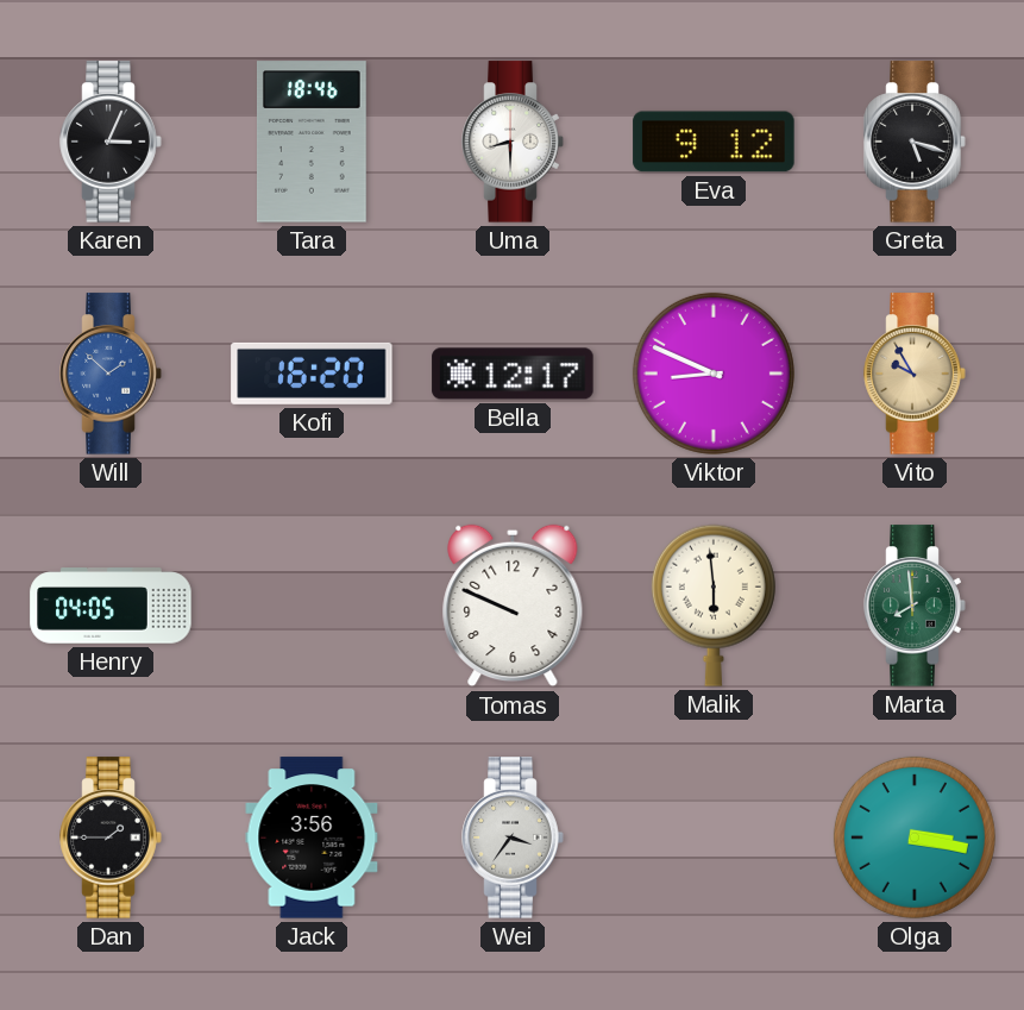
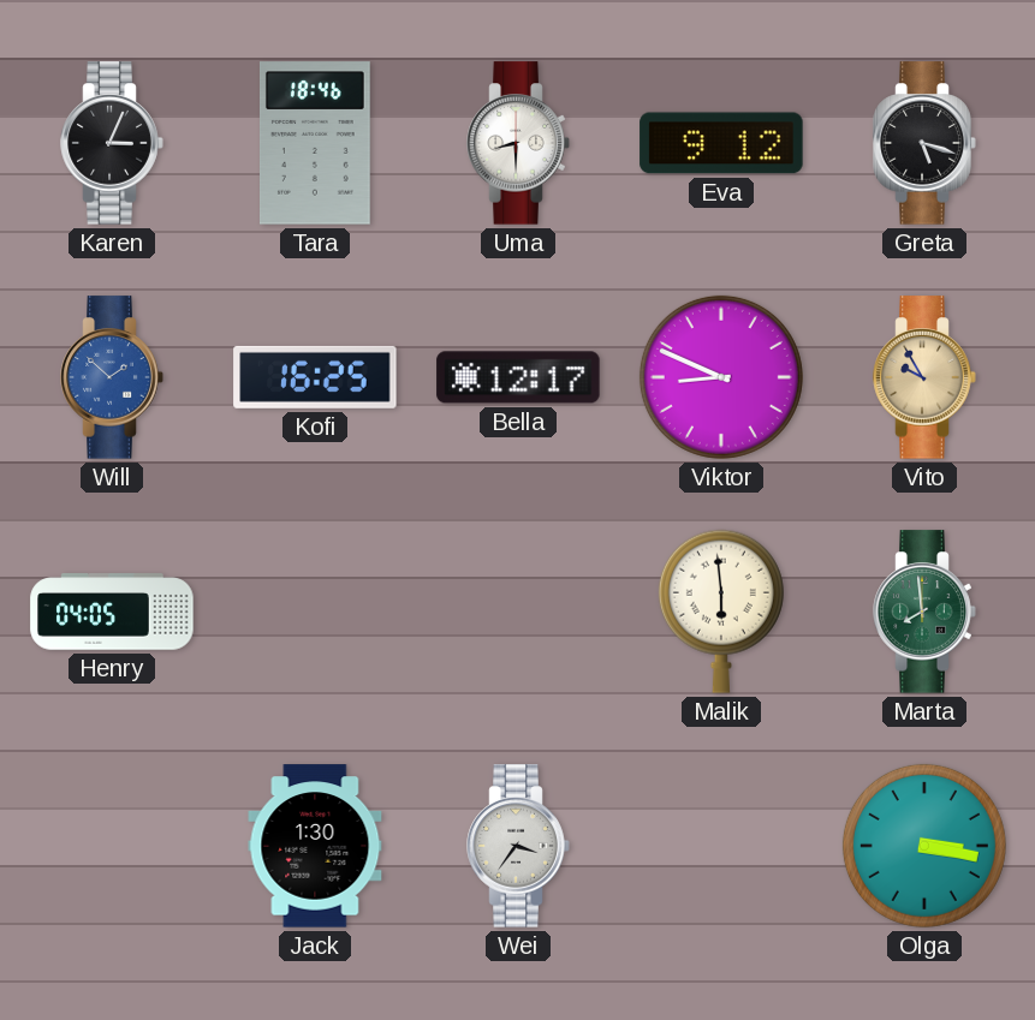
Kofi: 16:20 -> 16:25
Tomas: 9:49 -> none
Dan: 1:45 -> none
Jack: 3:56 -> 1:30
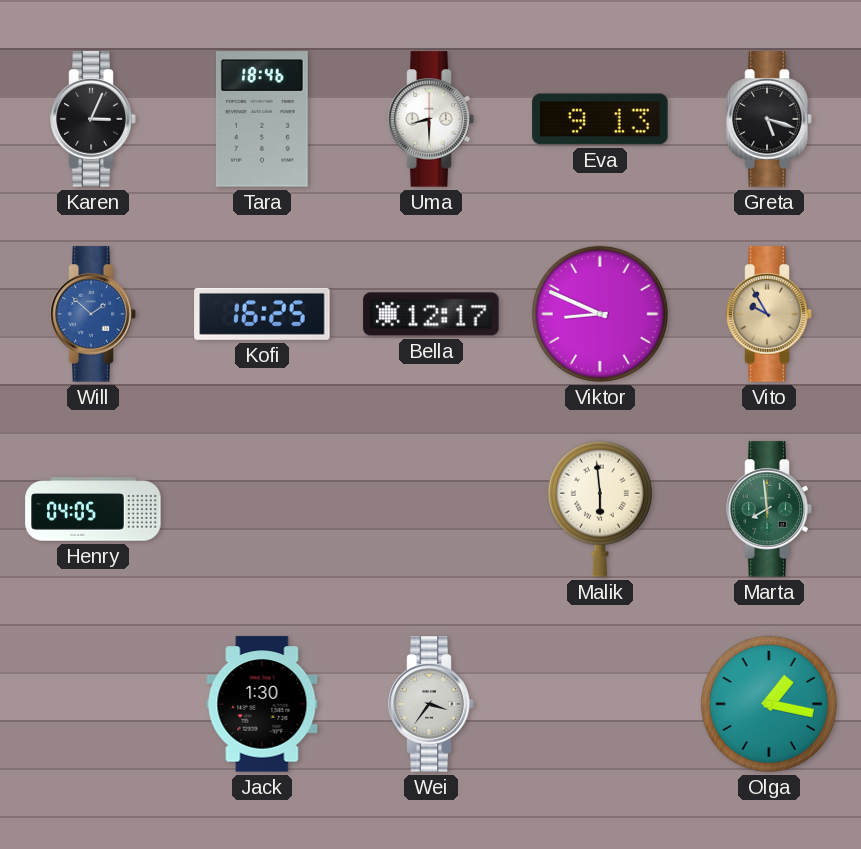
Eva: 9:12 -> 9:13
Olga: 3:17 -> 1:17
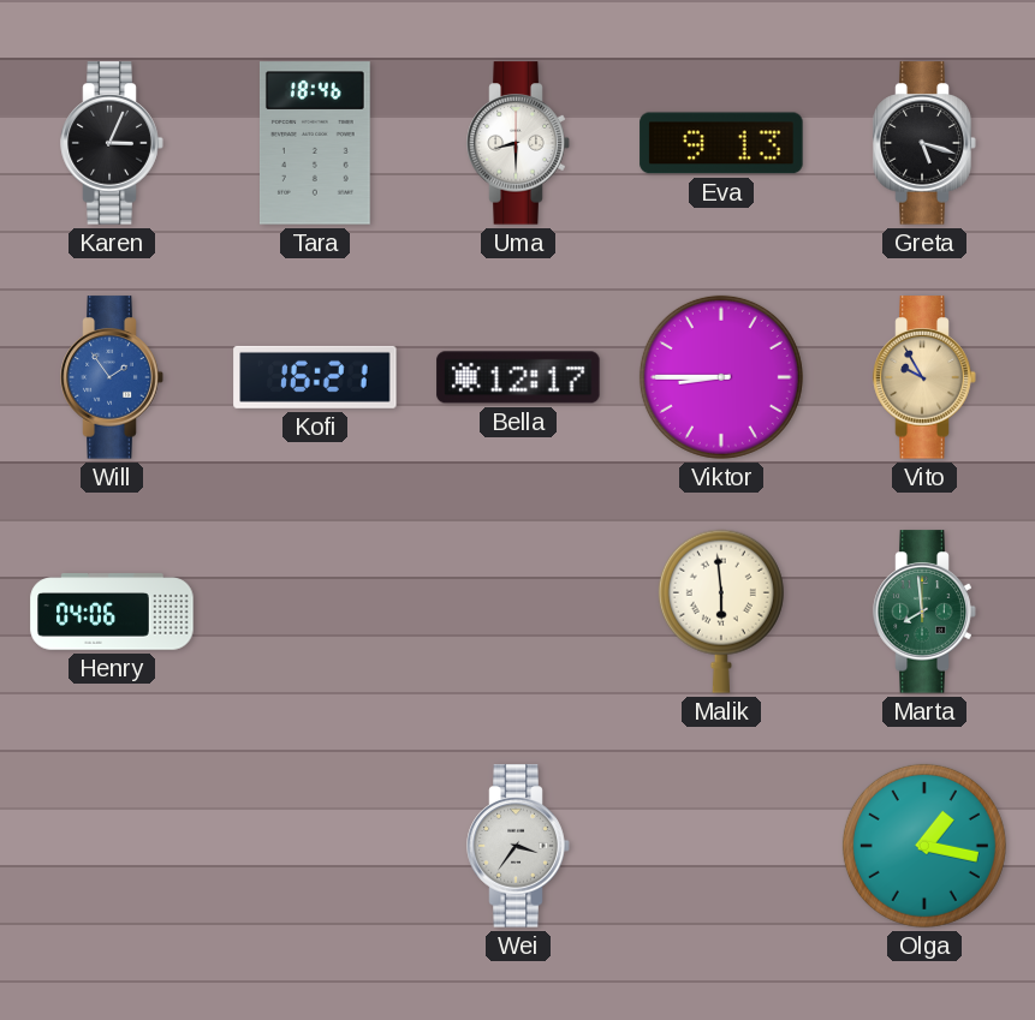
Will: 1:52 -> 1:54
Kofi: 16:25 -> 16:21
Viktor: 8:49 -> 8:45
Henry: 04:05 -> 04:06
Jack: 1:30 -> none
